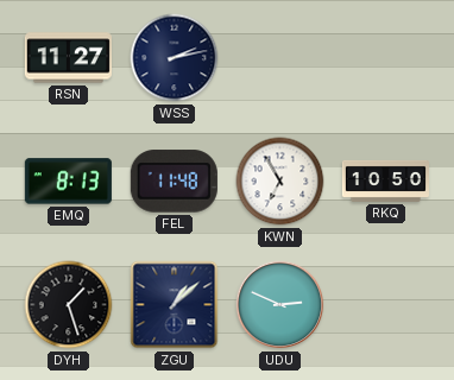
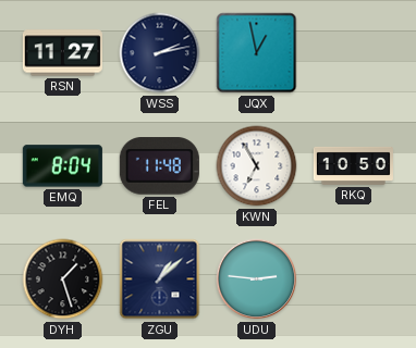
JQX: none -> 12:58
EMQ: 8:13 -> 8:04
UDU: 2:49 -> 2:46
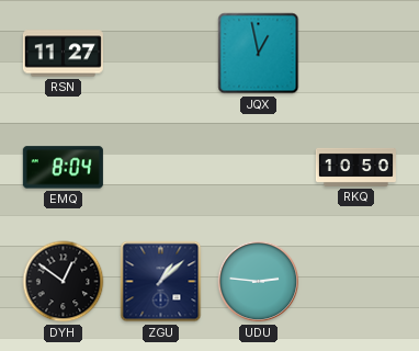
WSS: 2:13 -> none
FEL: 11:48 -> none
KWN: 6:55 -> none
DYH: 1:27 -> 12:51
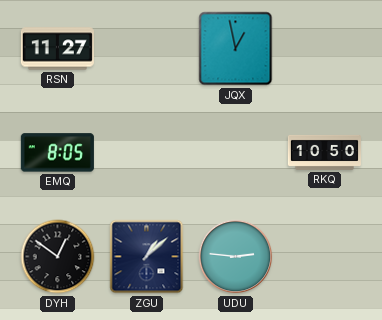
EMQ: 8:04 -> 8:05
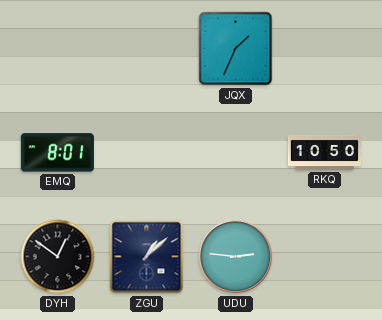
RSN: 11:27 -> none
JQX: 12:58 -> 1:34
EMQ: 8:05 -> 8:01
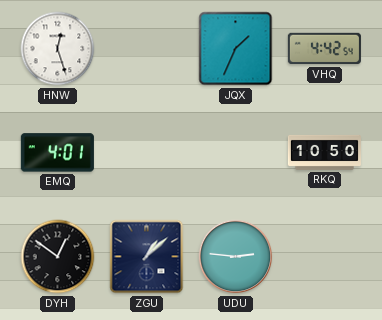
HNW: none -> 12:27
VHQ: none -> 4:42
EMQ: 8:01 -> 4:01
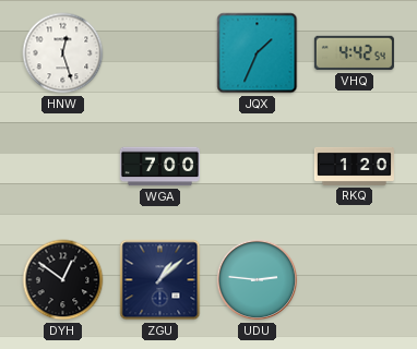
EMQ: 4:01 -> none
WGA: none -> 7:00
RKQ: 10:50 -> 1:20
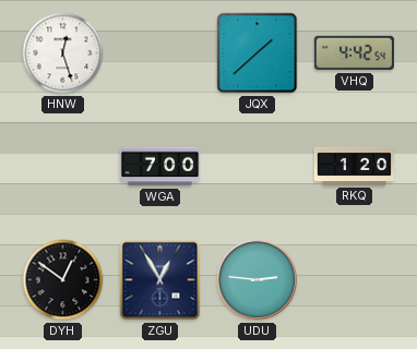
JQX: 1:34 -> 1:38
ZGU: 1:08 -> 12:55
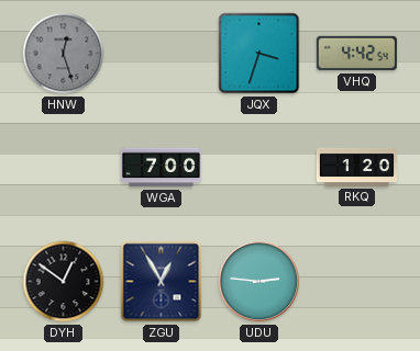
HNW dial: white -> grey
JQX: 1:38 -> 3:33
